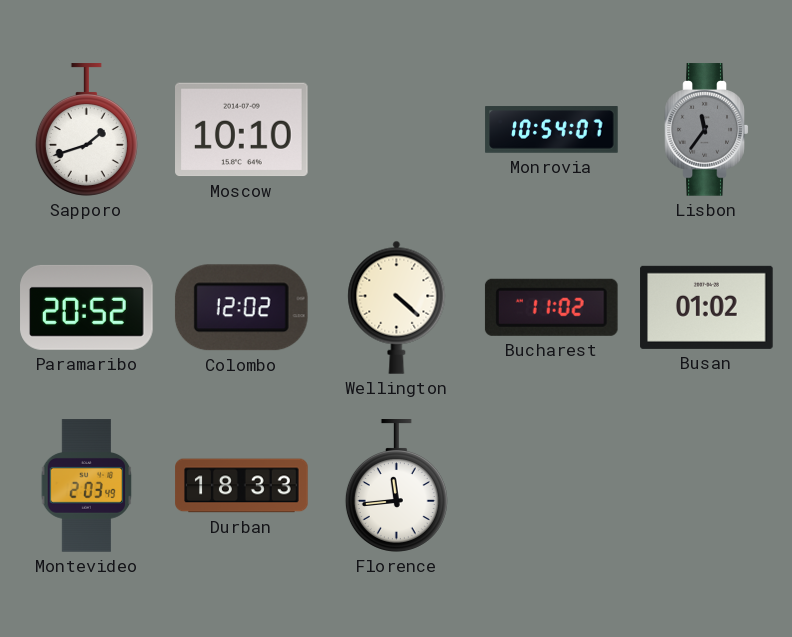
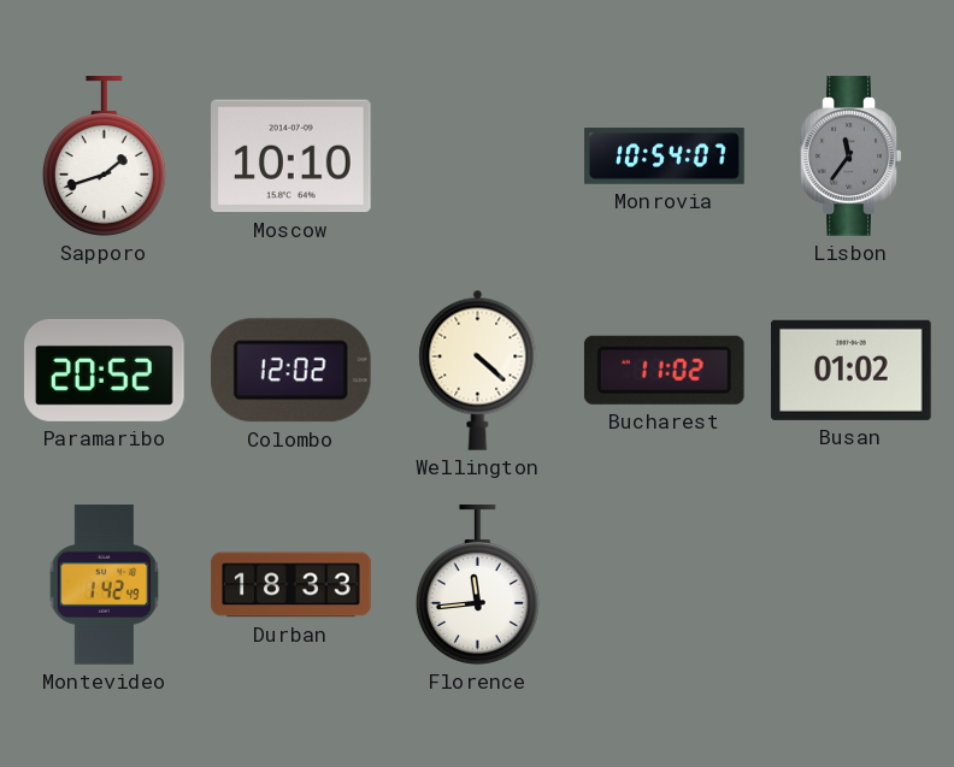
Montevideo: 2:03 -> 1:42
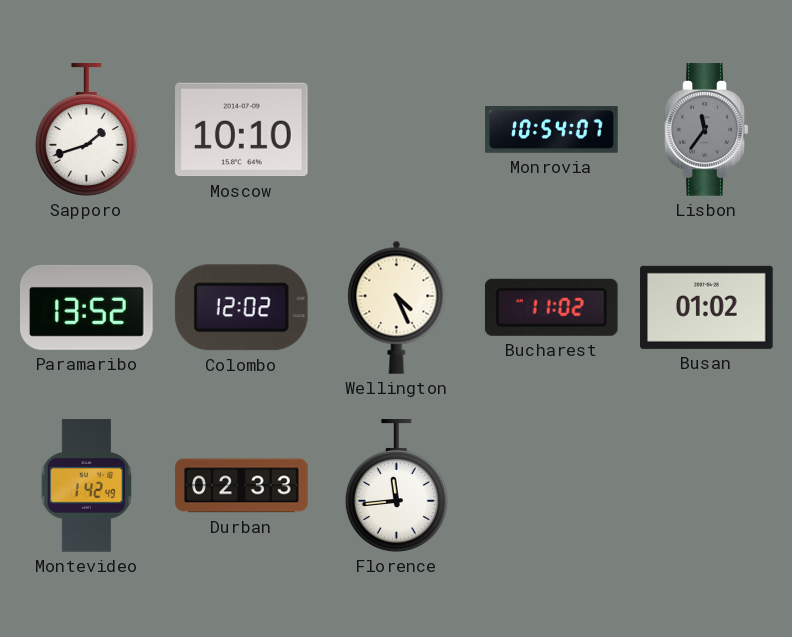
Paramaribo: 20:52 -> 13:52
Wellington: 4:22 -> 4:26
Durban: 18:33 -> 02:33
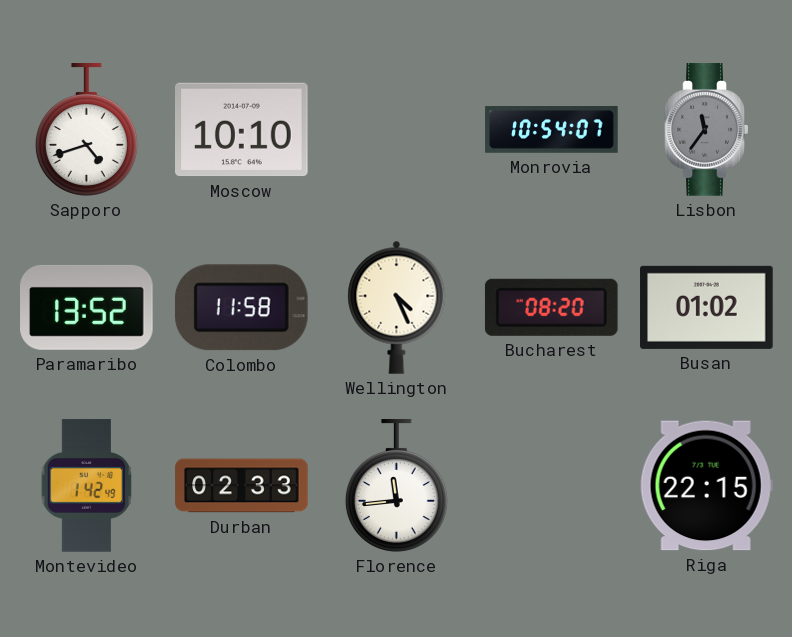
Sapporo: 1:42 -> 4:42
Colombo: 12:02 -> 11:58
Bucharest: 11:02 -> 08:20
Riga: none -> 22:15
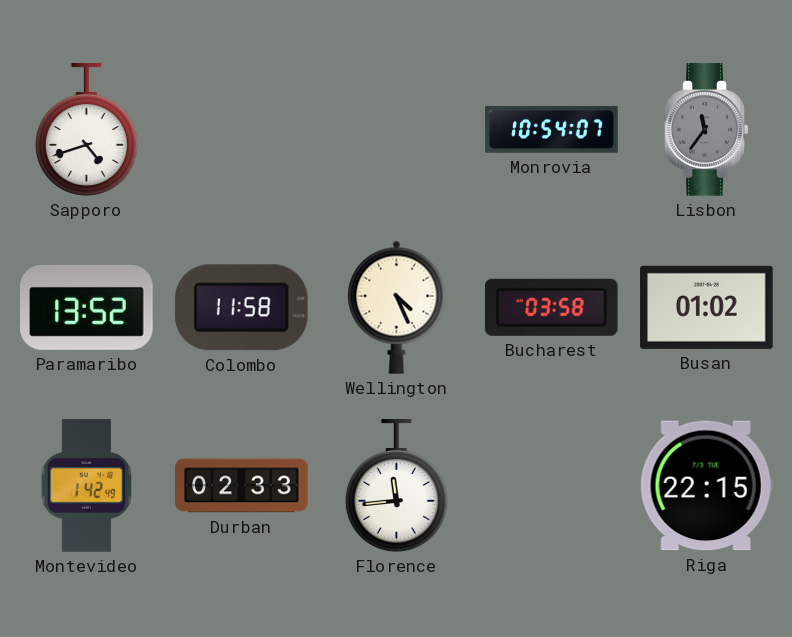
Moscow: 10:10 -> none
Bucharest: 08:20 -> 03:58
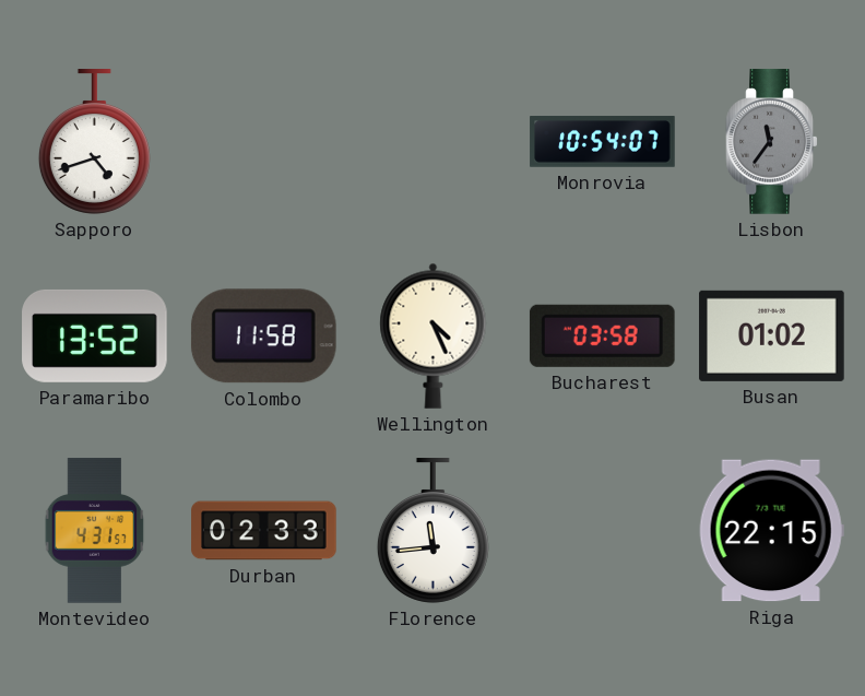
Montevideo: 1:42 -> 4:31
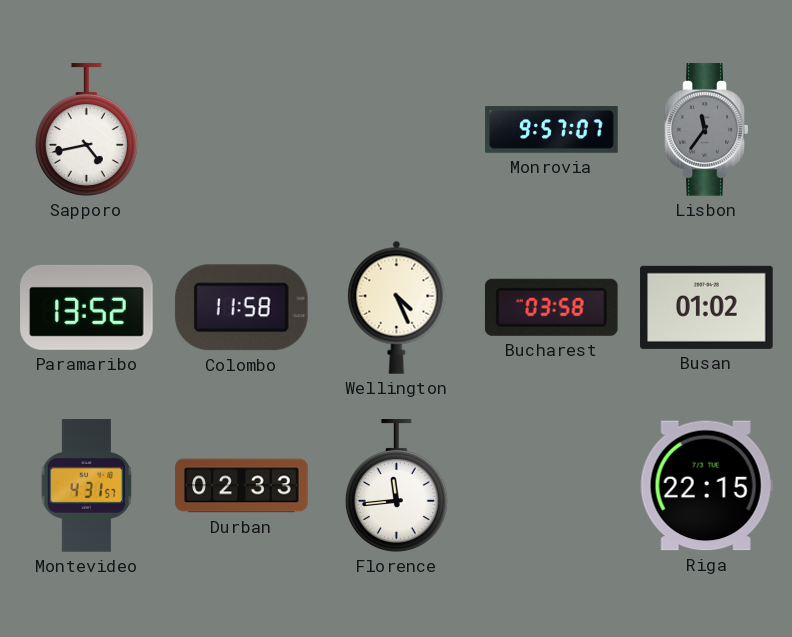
Sapporo: 4:42 -> 4:43
Monrovia: 10:54 -> 9:57
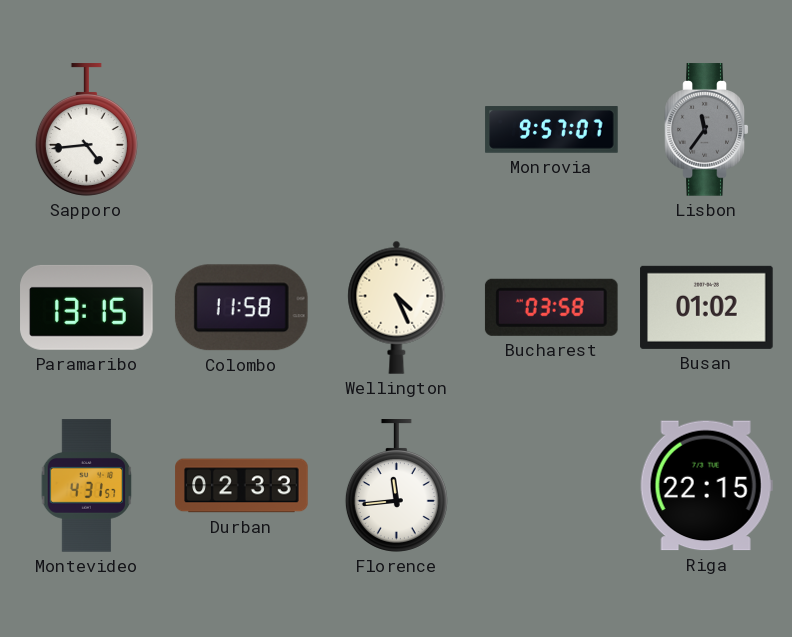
Sapporo: 4:43 -> 4:44
Paramaribo: 13:52 -> 13:15
